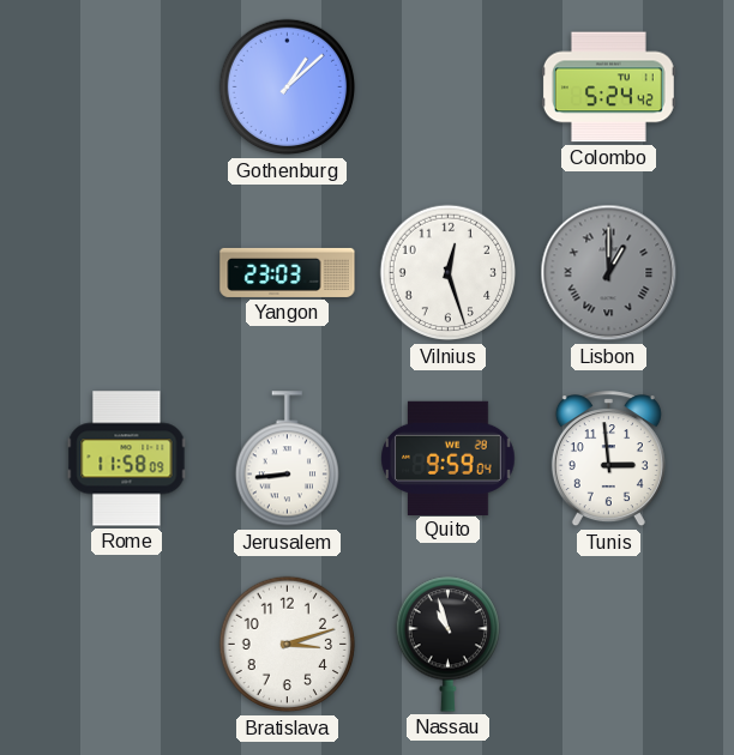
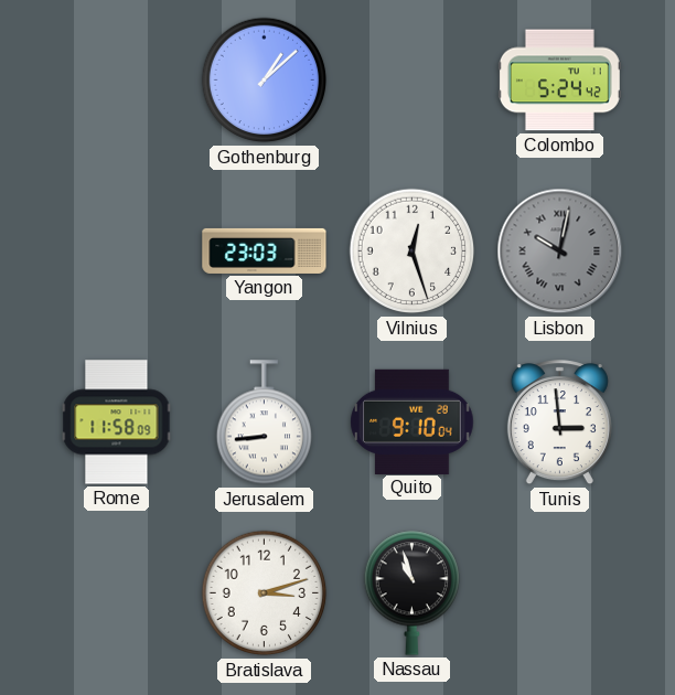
Lisbon: 1:00 -> 10:02
Quito: 9:59 -> 9:10
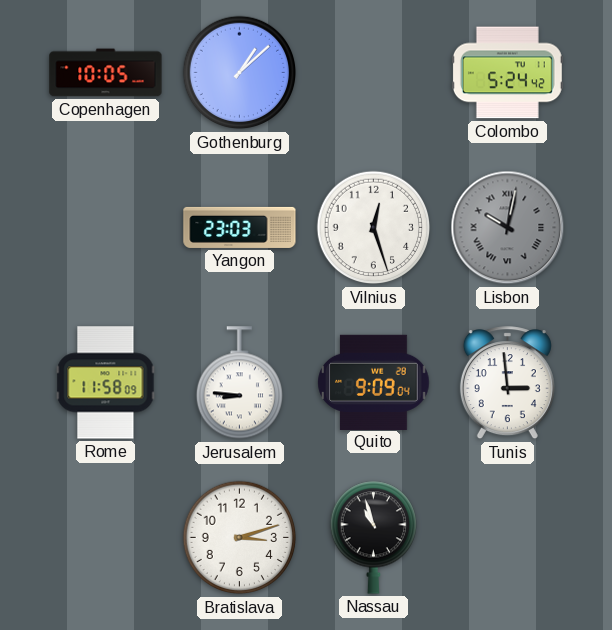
Copenhagen: none -> 10:05
Jerusalem: 8:44 -> 8:46
Quito: 9:10 -> 9:09
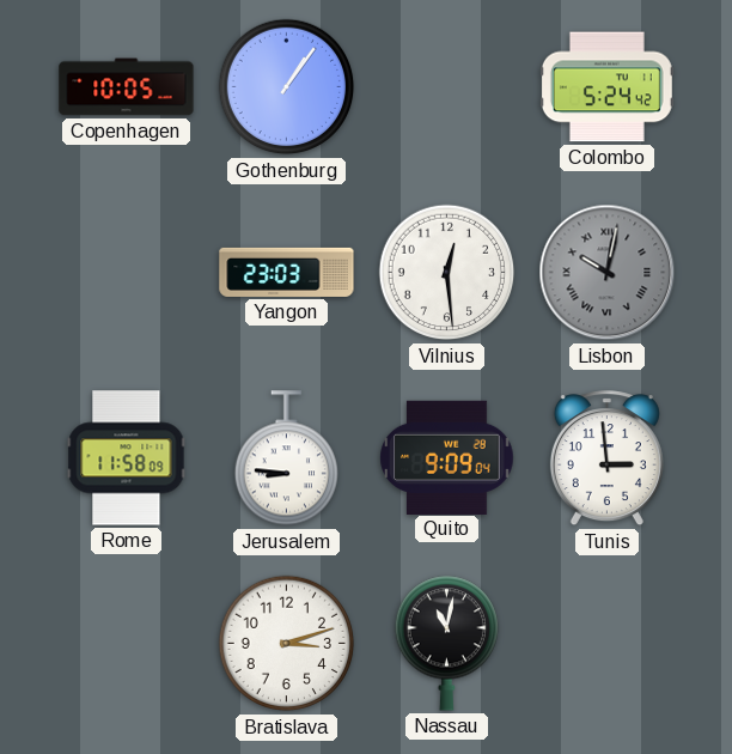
Gothenburg: 1:08 -> 1:06
Vilnius: 12:27 -> 12:29
Nassau: 10:57 -> 11:02
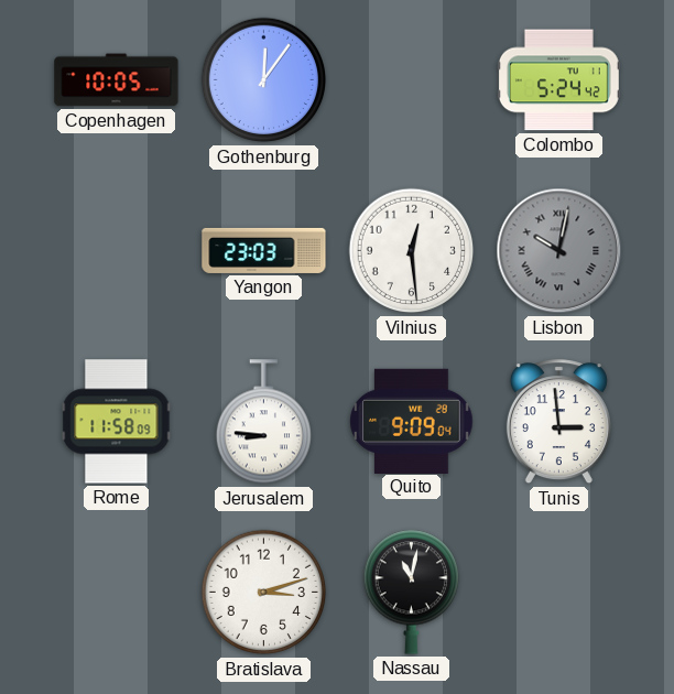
Gothenburg: 1:06 -> 12:06
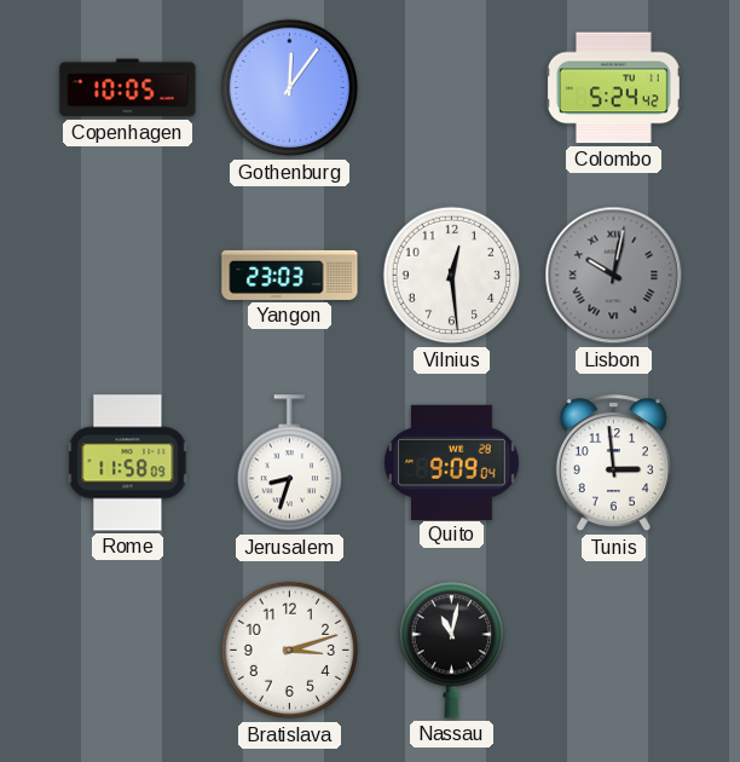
Jerusalem: 8:46 -> 8:33
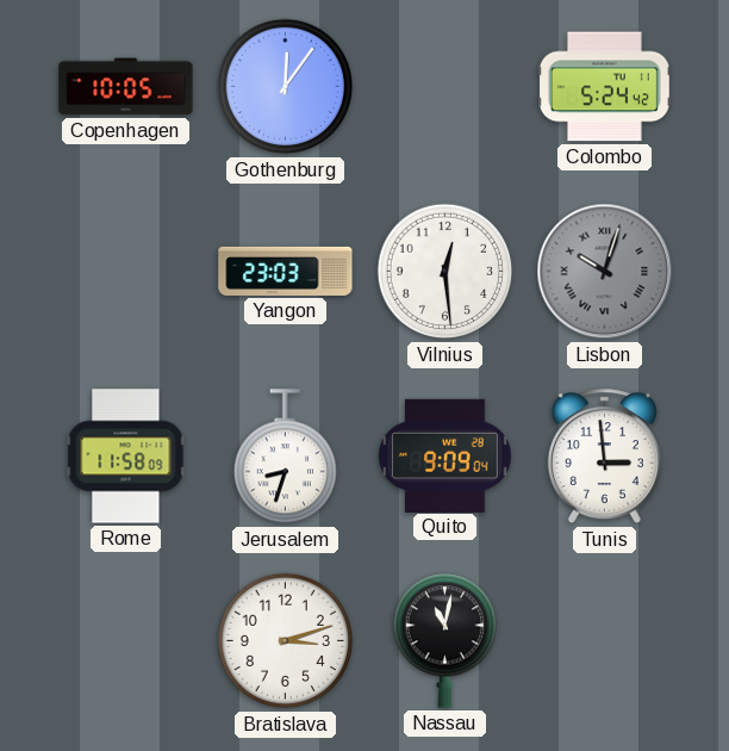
Lisbon: 10:02 -> 10:03
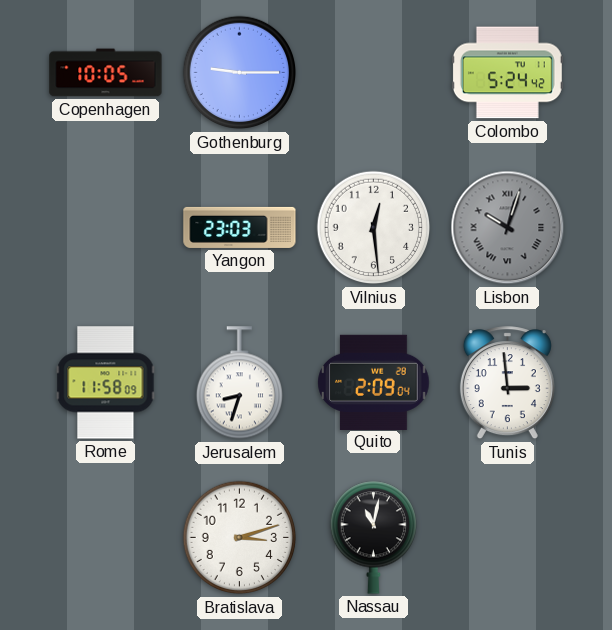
Gothenburg: 12:06 -> 9:15
Quito: 9:09 -> 2:09
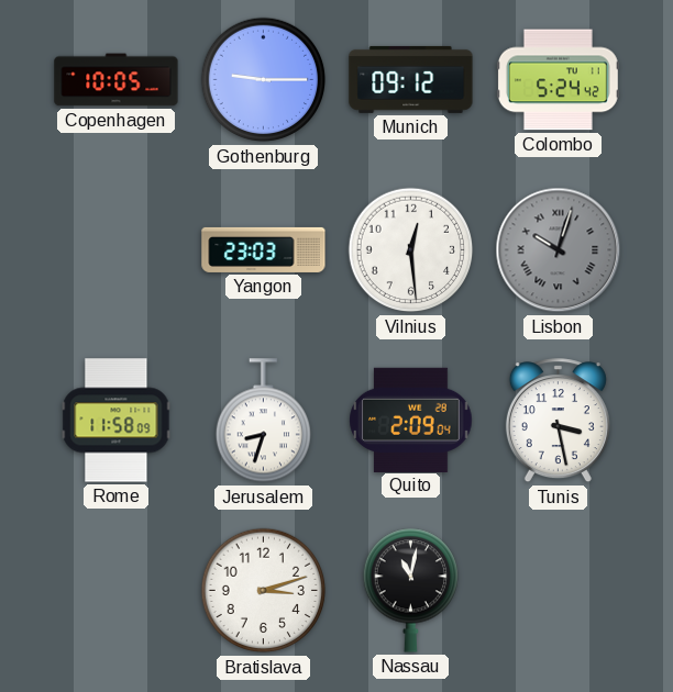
Munich: none -> 09:12
Tunis: 2:59 -> 3:28
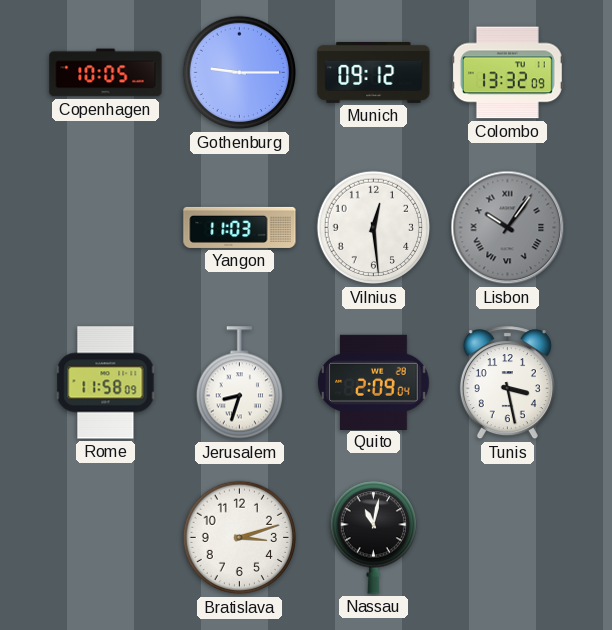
Colombo: 5:24 -> 13:32
Yangon: 23:03 -> 11:03
Lisbon: 10:03 -> 10:06
